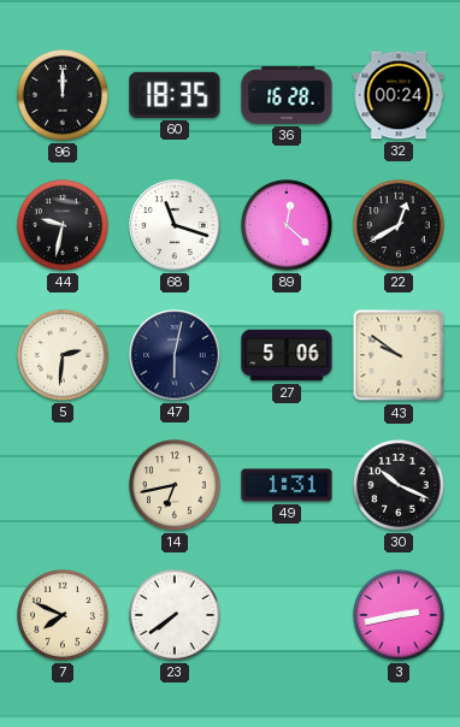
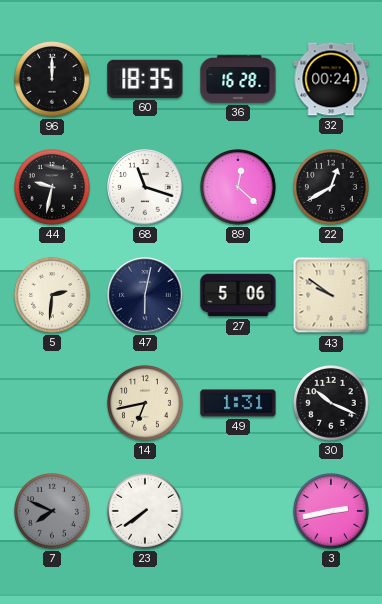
7 dial: cream -> grey
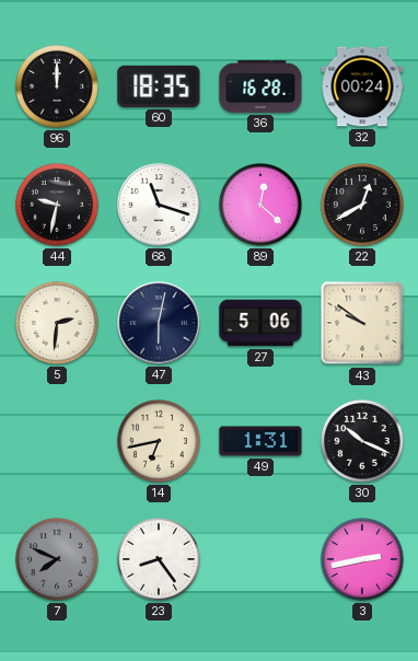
23: 7:39 -> 8:24
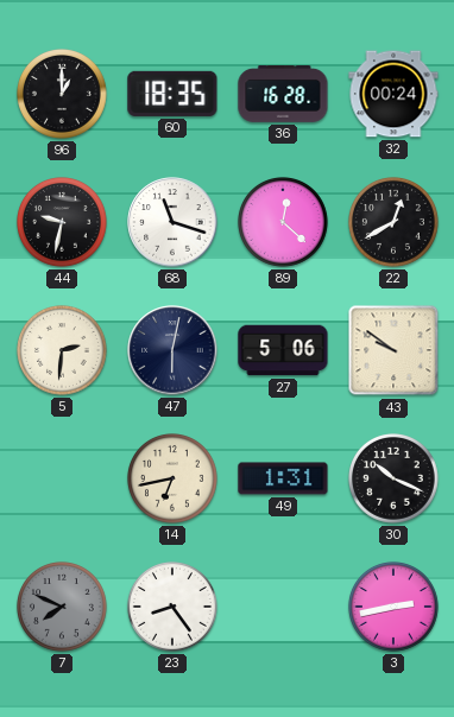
96: 12:00 -> 1:00
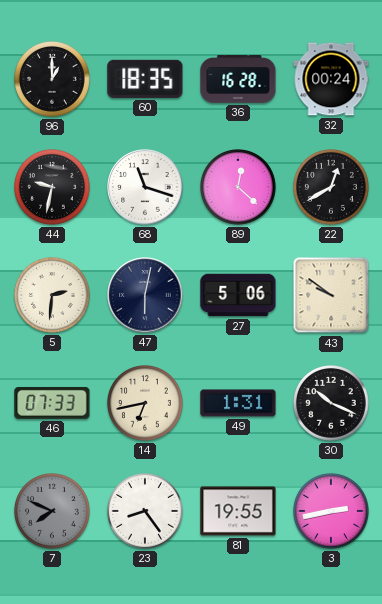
46: none -> 07:33
81: none -> 19:55
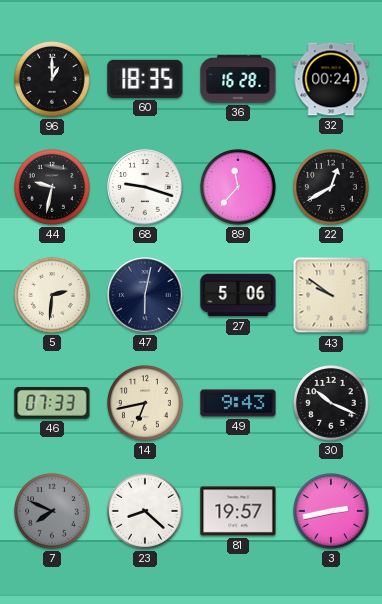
68: 11:18 -> 9:18
89: 12:22 -> 11:37
49: 1:31 -> 9:43
23: 8:24 -> 8:22
81: 19:55 -> 19:57
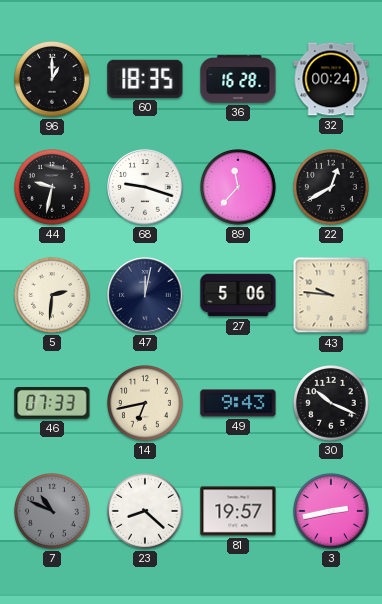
47: 6:02 -> 12:02
43: 9:51 -> 9:46
7: 7:49 -> 10:49
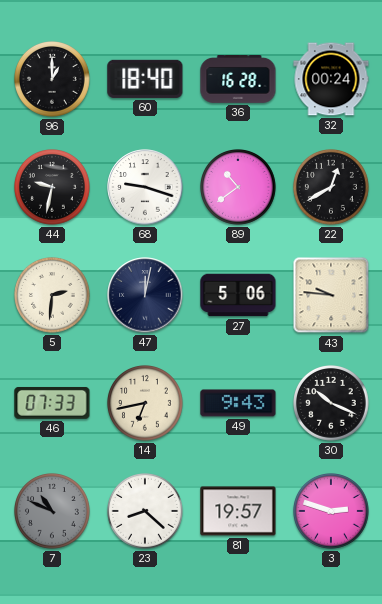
60: 18:35 -> 18:40
89: 11:37 -> 10:39
3: 2:43 -> 2:48
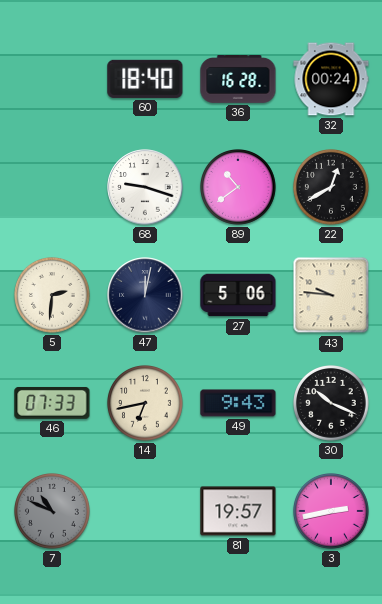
96: 1:00 -> none
44: 9:32 -> none
23: 8:22 -> none
3: 2:48 -> 2:43
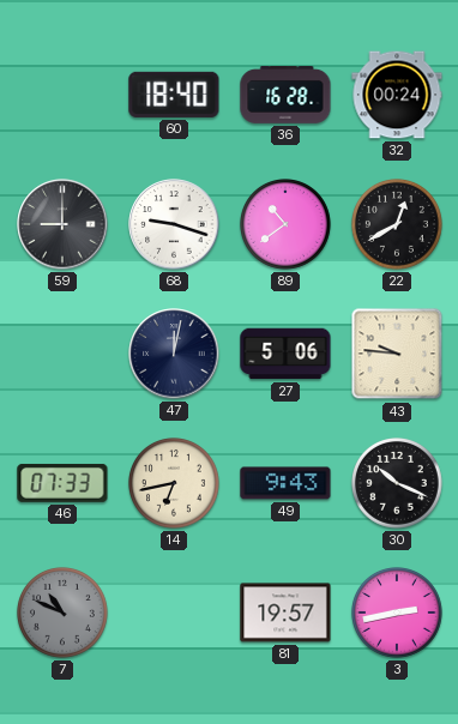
59: none -> 9:00
5: 2:31 -> none
